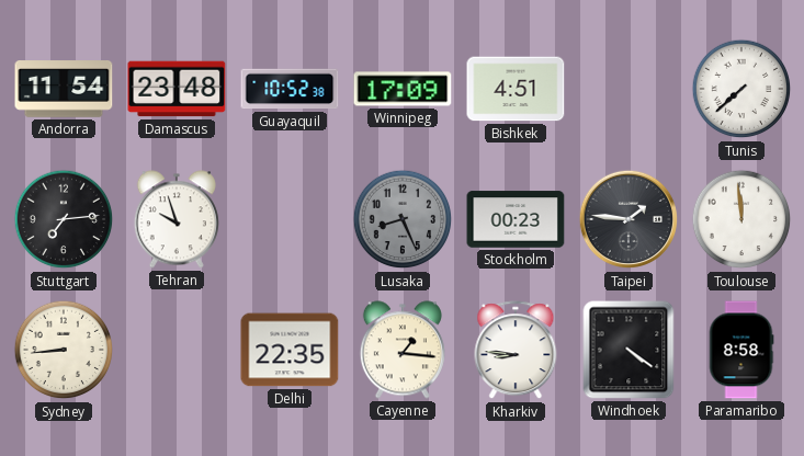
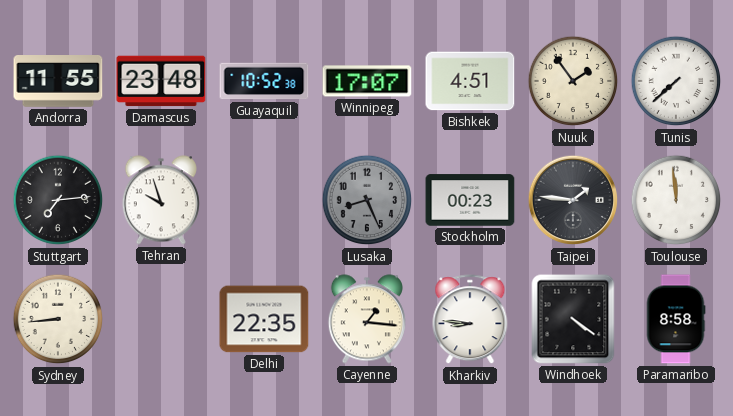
Andorra: 11:54 -> 11:55
Winnipeg: 17:09 -> 17:07
Nuuk: none -> 1:54
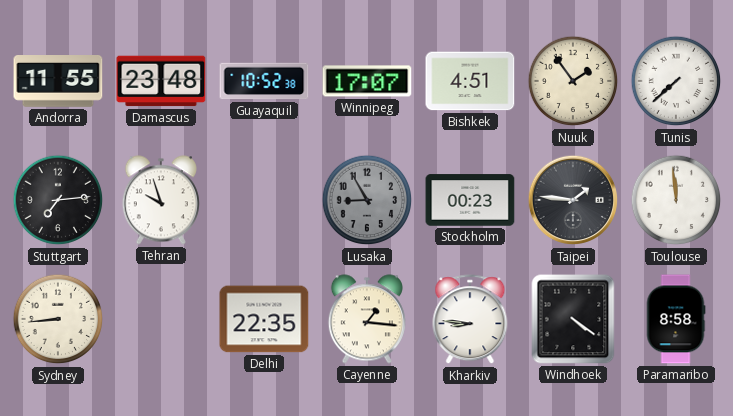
Lusaka: 8:26 -> 8:55
